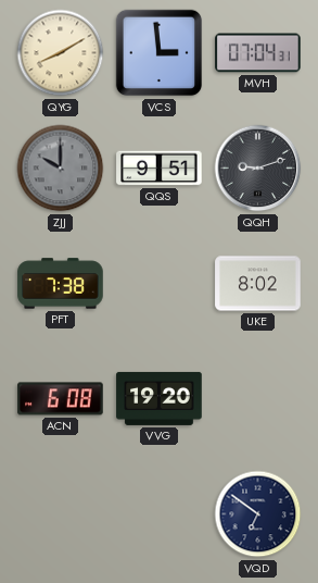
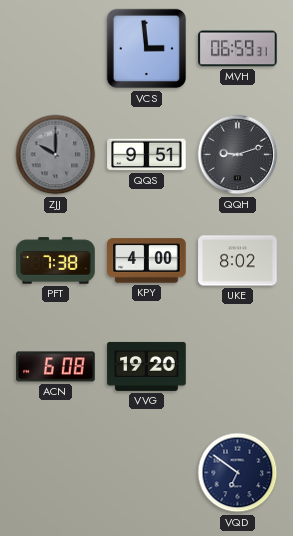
QYG: 8:10 -> none
MVH: 07:04 -> 06:59
KPY: none -> 4:00
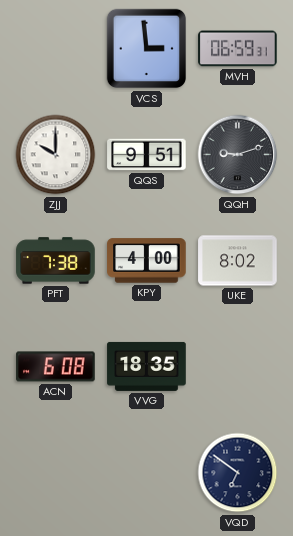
ZJJ dial: grey -> white
VVG: 19:20 -> 18:35
